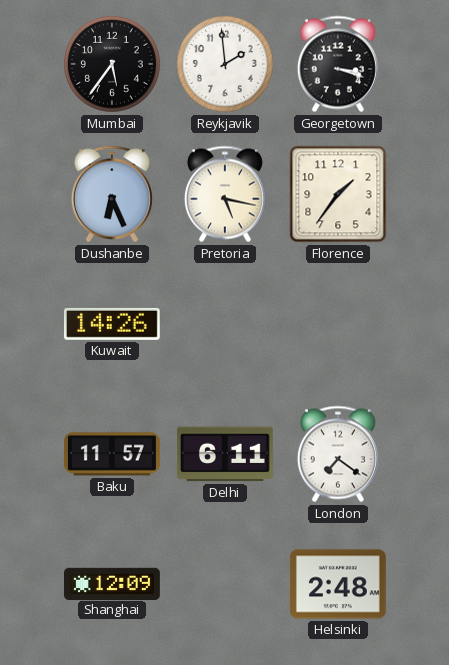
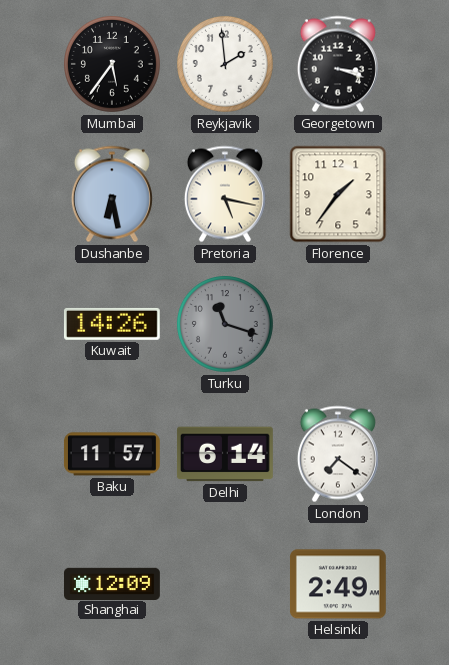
Dushanbe: 6:26 -> 6:28
Turku: none -> 11:18
Delhi: 6:11 -> 6:14
Helsinki: 2:48 -> 2:49
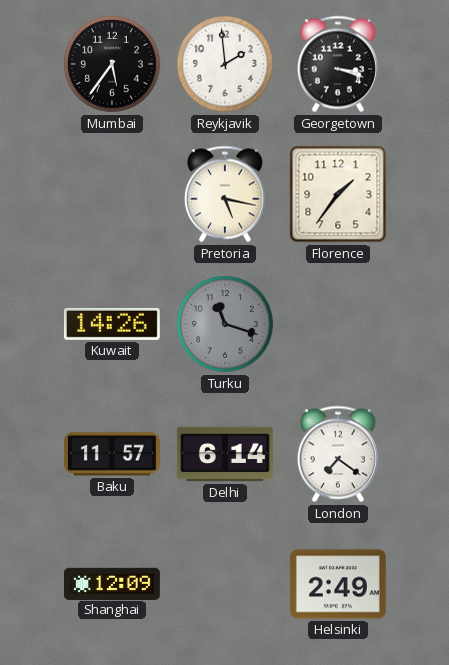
Dushanbe: 6:28 -> none
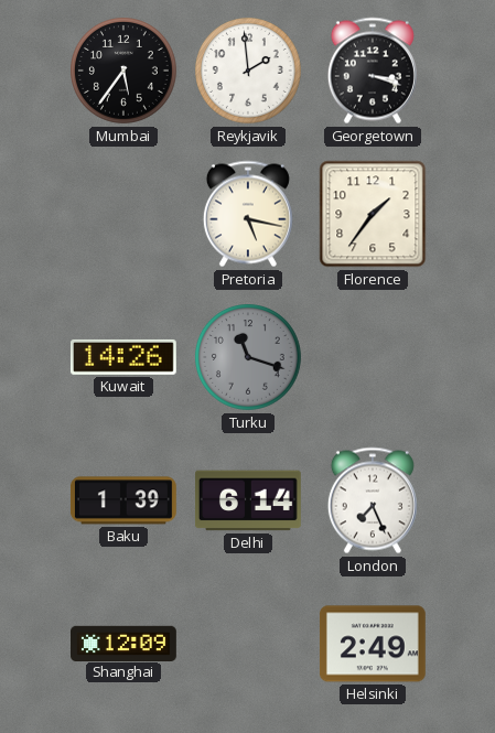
Baku: 11:57 -> 1:39
London: 7:21 -> 7:26
